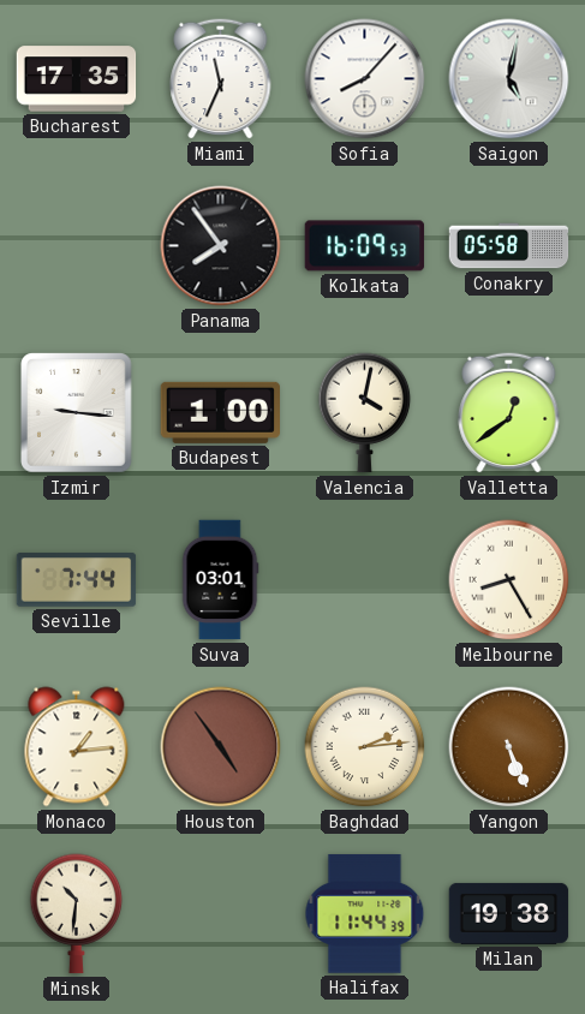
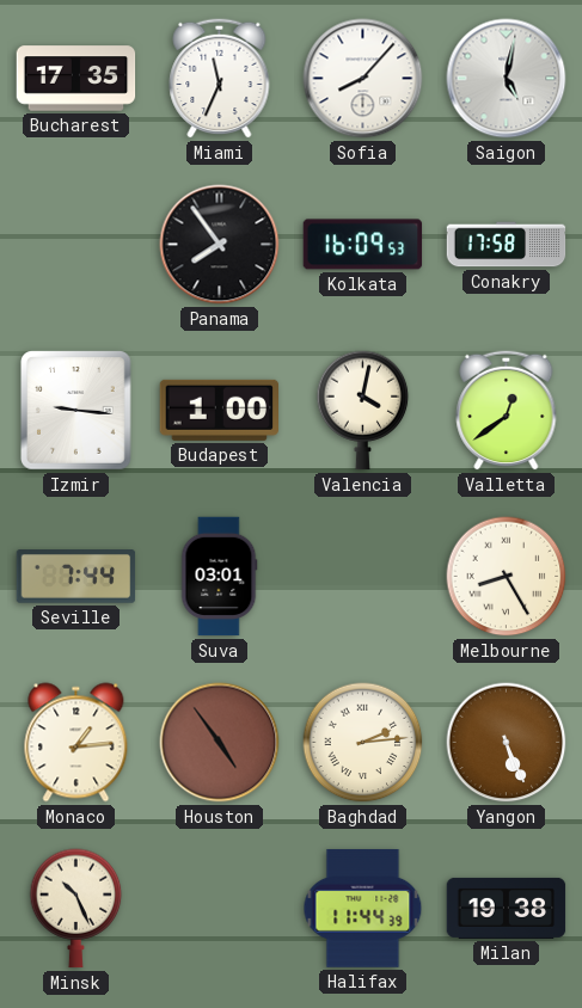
Conakry: 05:58 -> 17:58
Minsk: 10:31 -> 10:26
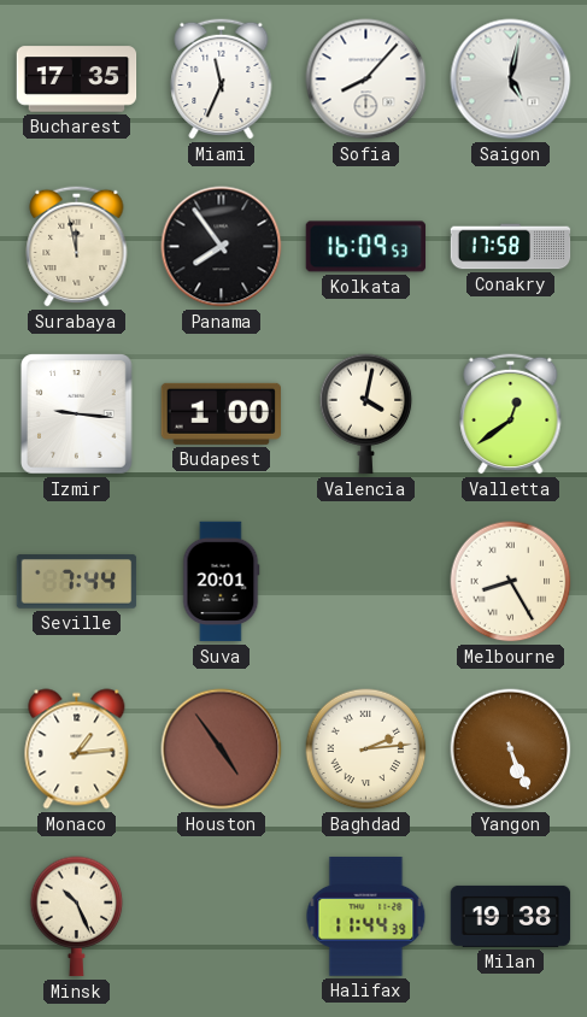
Surabaya: none -> 11:58
Suva: 03:01 -> 20:01
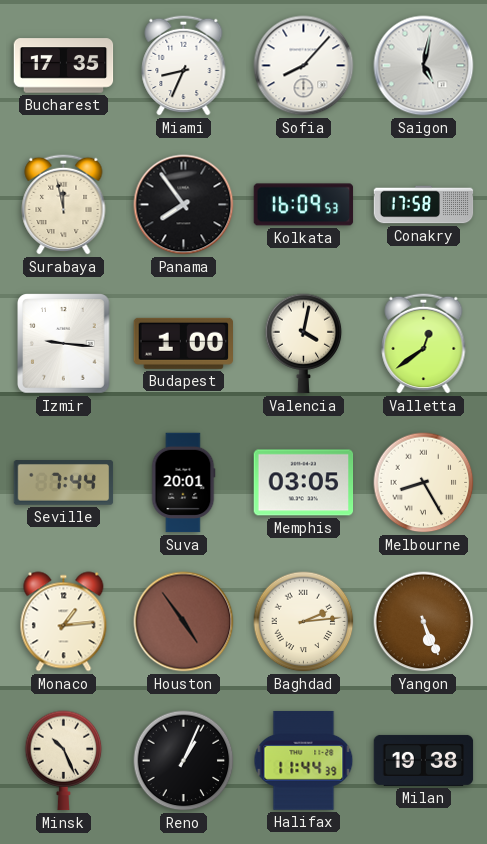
Miami: 11:34 -> 8:34
Memphis: none -> 03:05
Reno: none -> 1:04
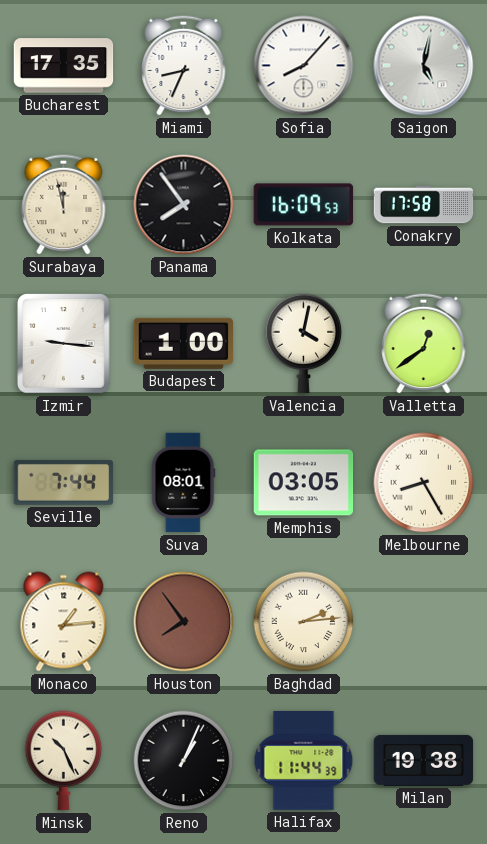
Suva: 20:01 -> 08:01
Houston: 4:54 -> 7:54
Yangon: 5:26 -> none
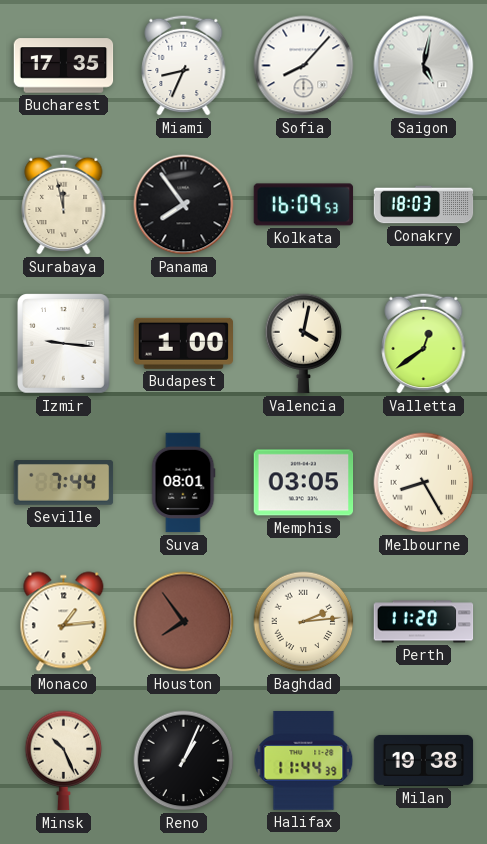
Conakry: 17:58 -> 18:03
Perth: none -> 11:20
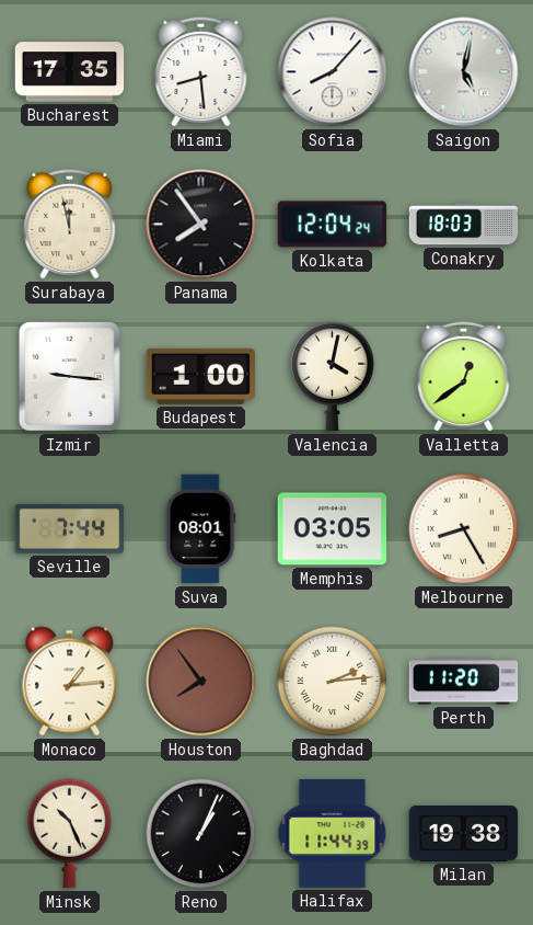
Miami: 8:34 -> 8:29
Kolkata: 16:09 -> 12:04
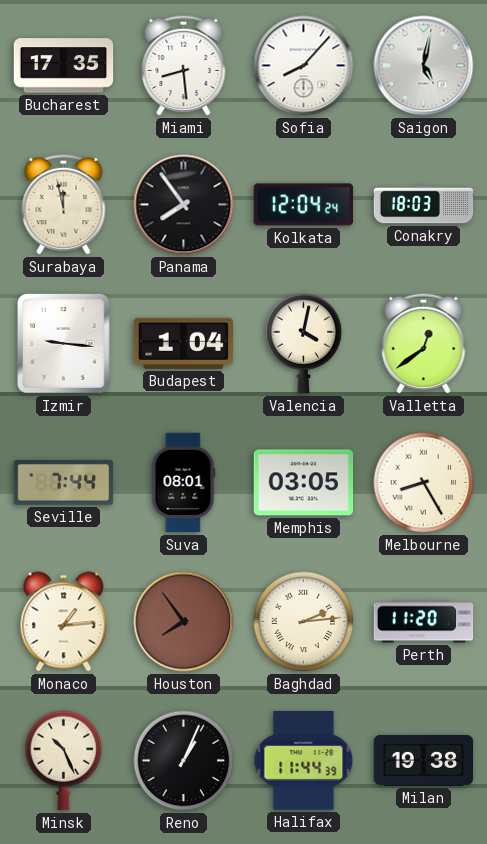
Budapest: 1:00 -> 1:04
